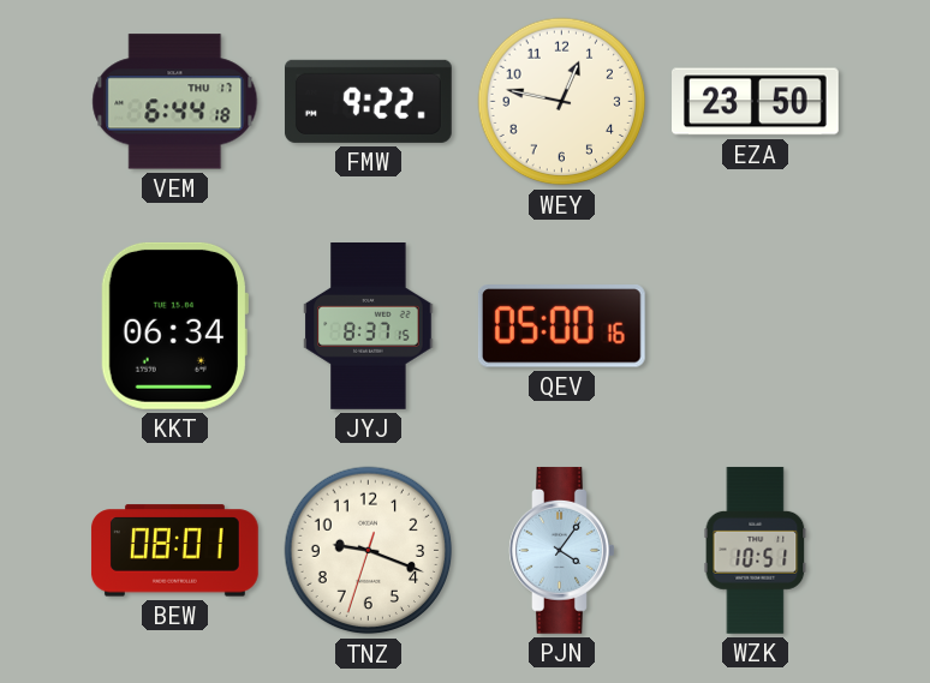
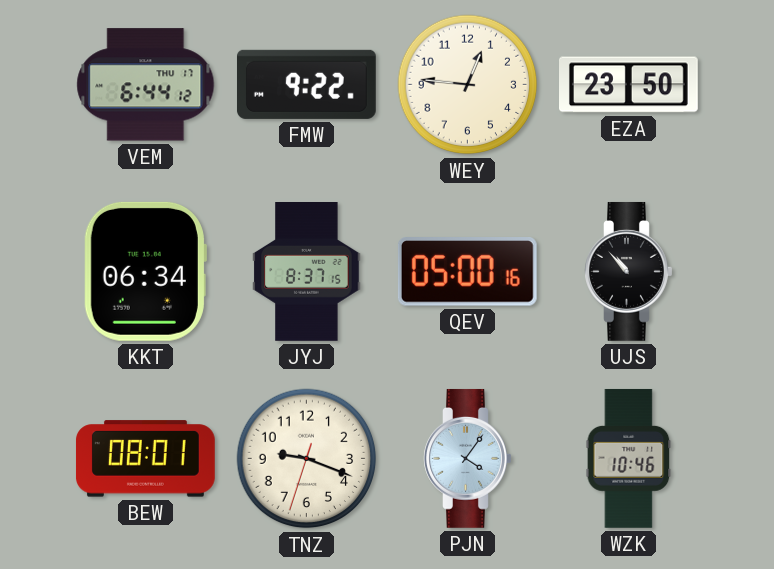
VEM: 6:44:18 -> 6:44:12
WEY: 12:47 -> 12:46
UJS: none -> 10:53
WZK: 10:51 -> 10:46
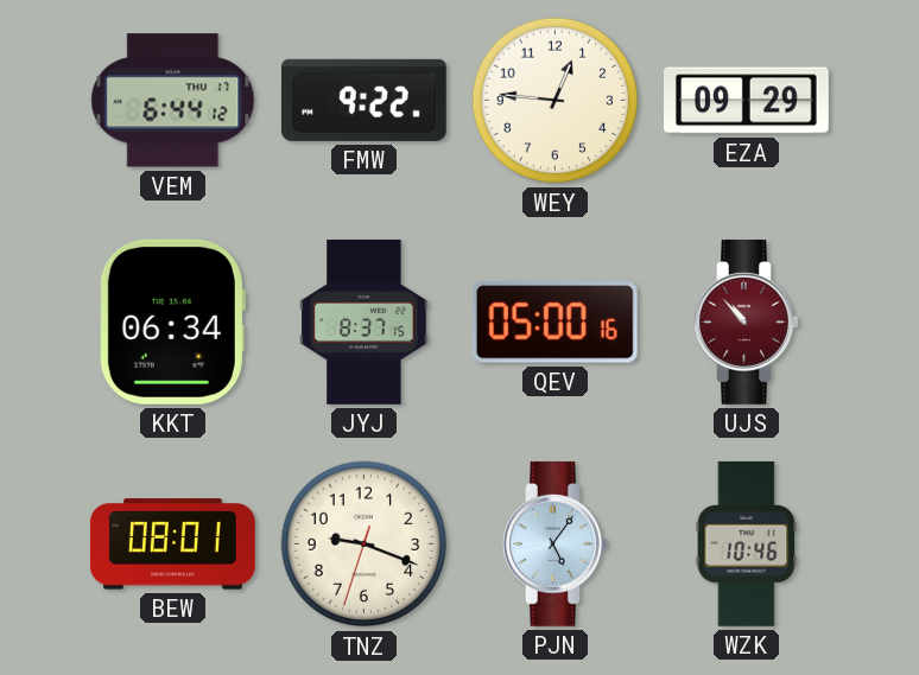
EZA: 23:50 -> 09:29
UJS dial: black -> burgundy
PJN: 4:06 -> 5:06
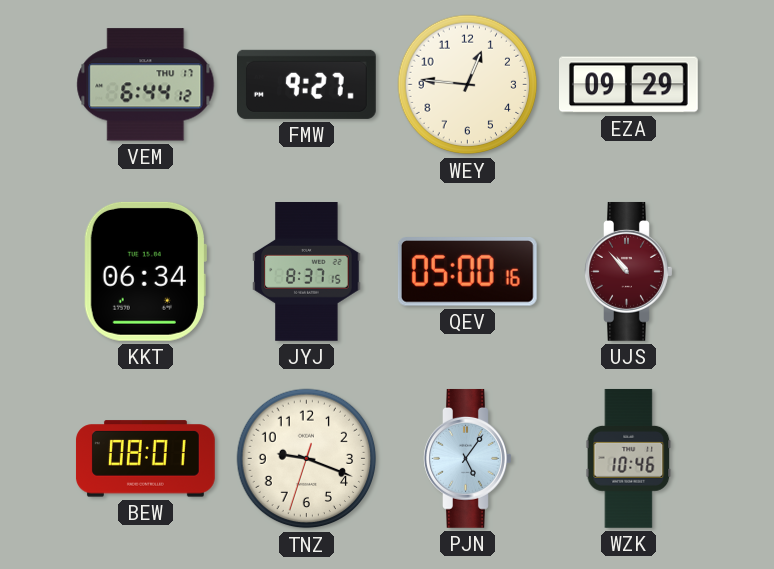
FMW: 9:22 -> 9:27
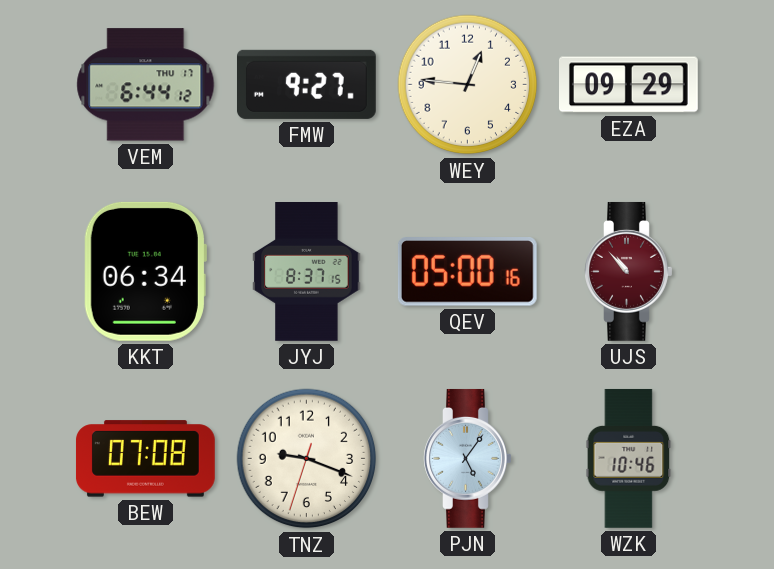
BEW: 08:01 -> 07:08
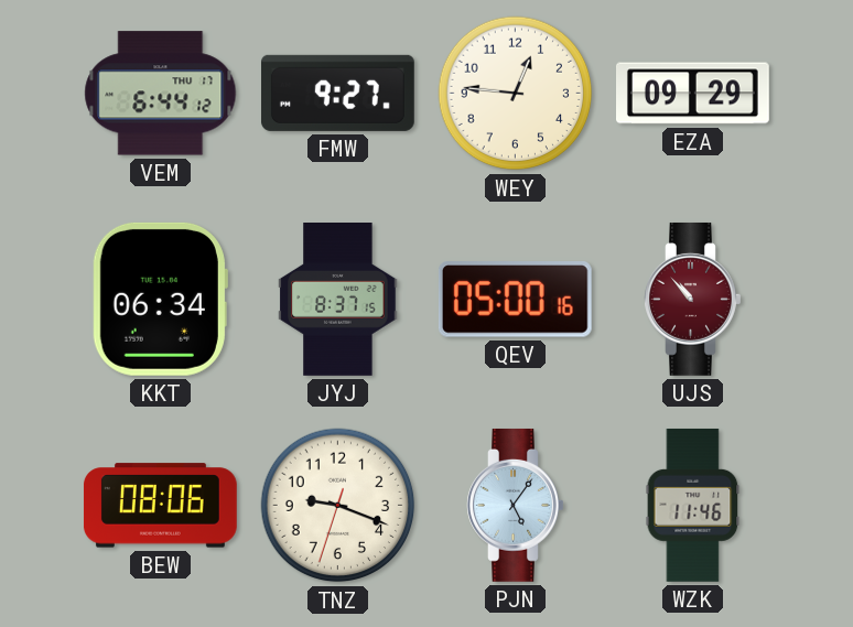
BEW: 07:08 -> 08:06
WZK: 10:46 -> 11:46
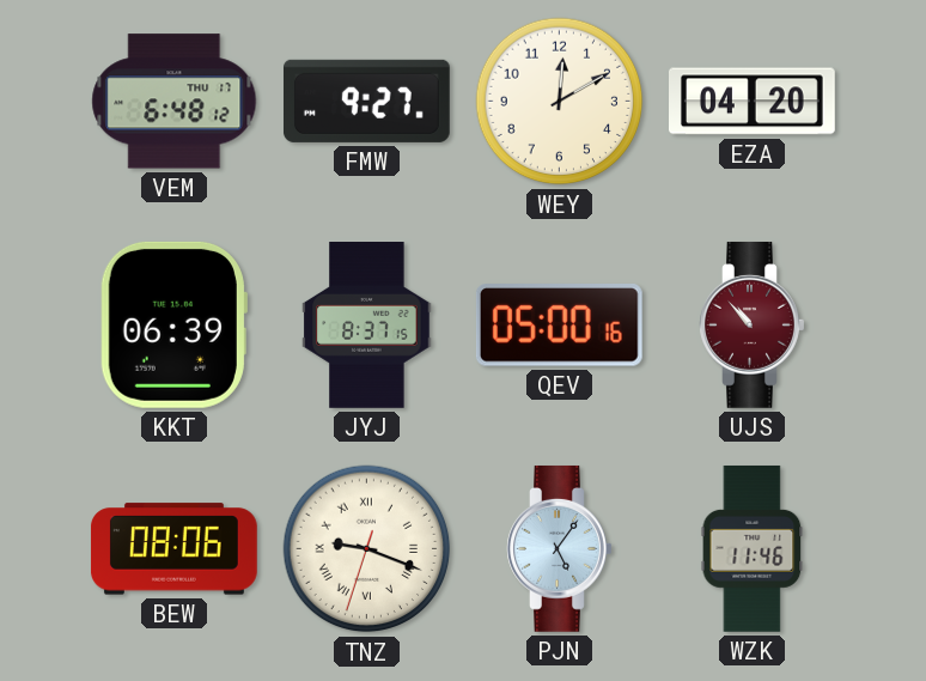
VEM: 6:44 -> 6:48
WEY: 12:46 -> 12:10
EZA: 09:29 -> 04:20
KKT: 06:34 -> 06:39
TNZ numerals: Arabic -> Roman
